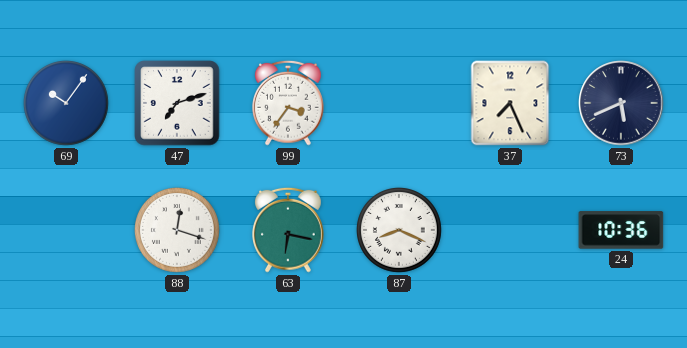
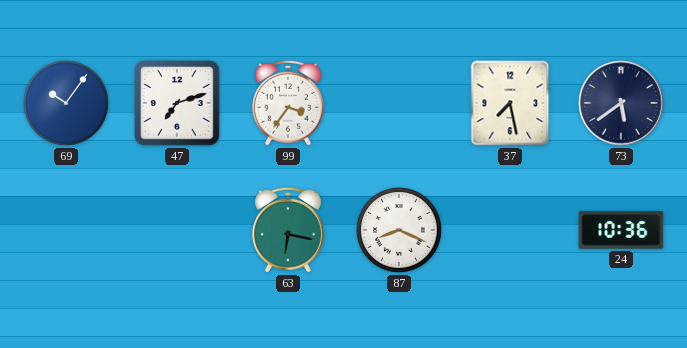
37: 7:26 -> 7:28
73: 5:41 -> 5:39
88: 12:18 -> none
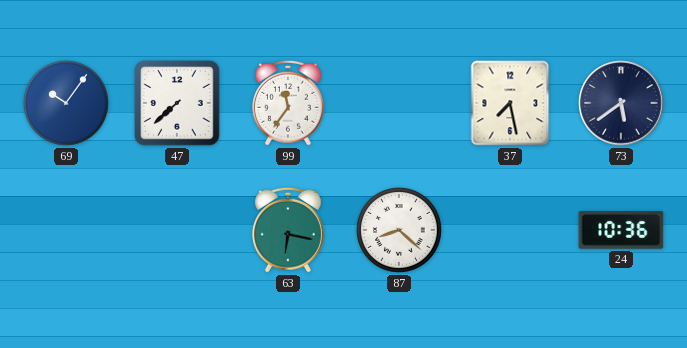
47: 7:12 -> 7:38
99: 3:36 -> 11:36
87: 8:19 -> 8:22
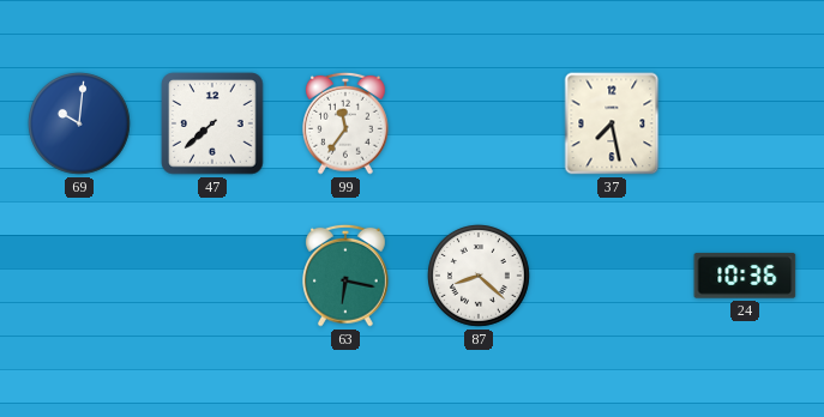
69: 10:06 -> 10:01
73: 5:39 -> none
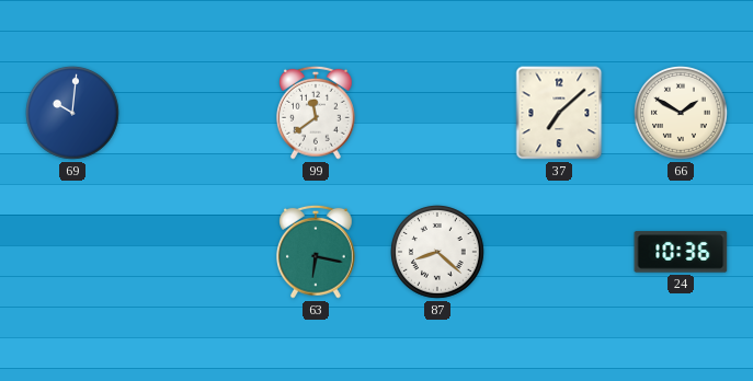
47: 7:38 -> none
99: 11:36 -> 11:39
37: 7:28 -> 7:08
66: none -> 1:50
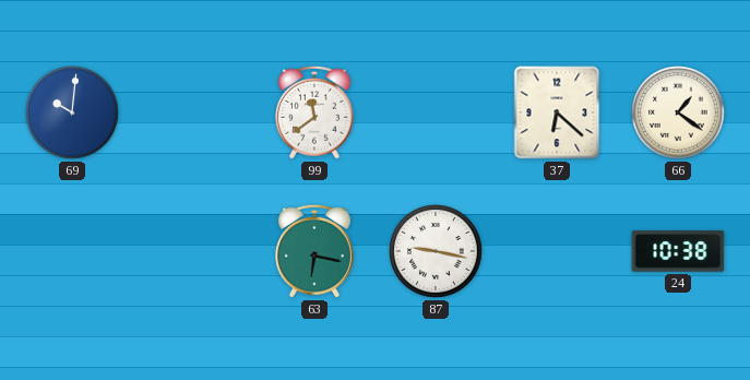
37: 7:08 -> 6:22
66: 1:50 -> 1:21
87: 8:22 -> 9:17
24: 10:36 -> 10:38
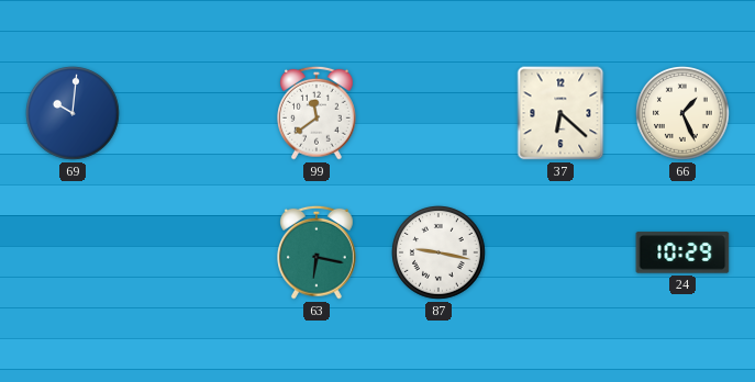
66: 1:21 -> 1:26
24: 10:38 -> 10:29
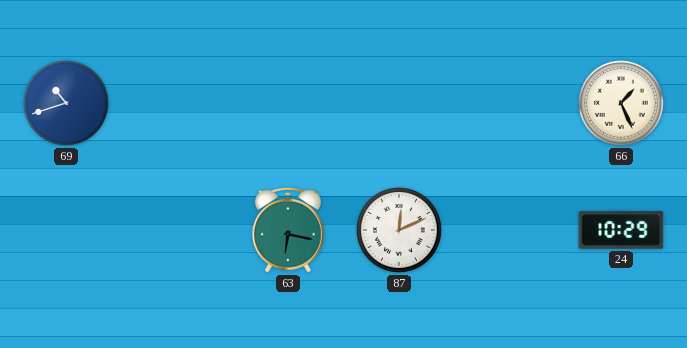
69: 10:01 -> 10:42
99: 11:39 -> none
37: 6:22 -> none
87: 9:17 -> 12:11
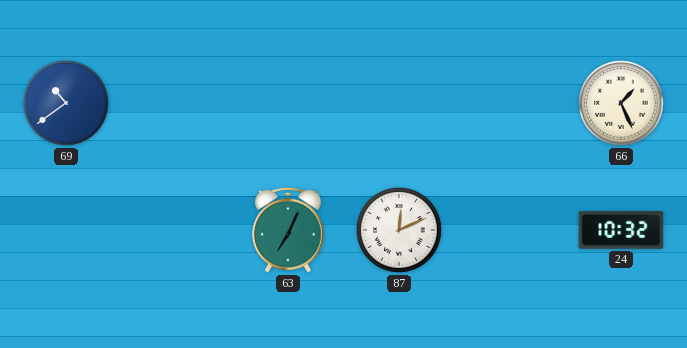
69: 10:42 -> 10:39
63: 6:17 -> 7:04
24: 10:29 -> 10:32
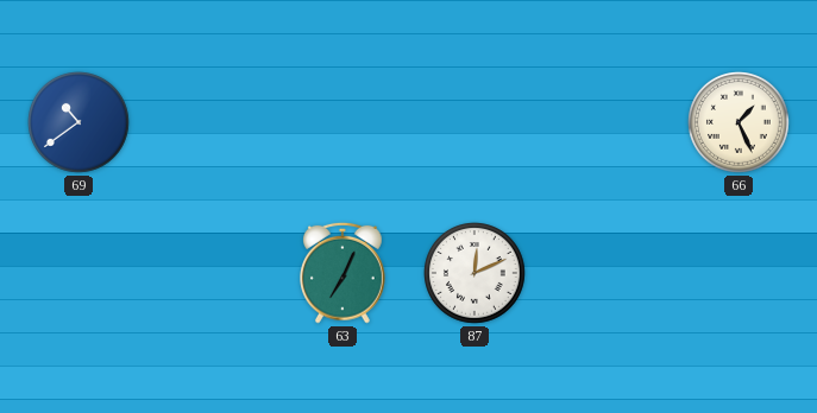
24: 10:32 -> none
